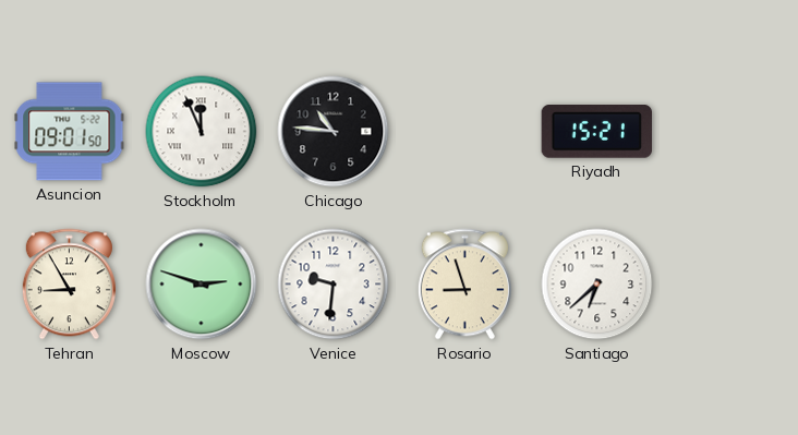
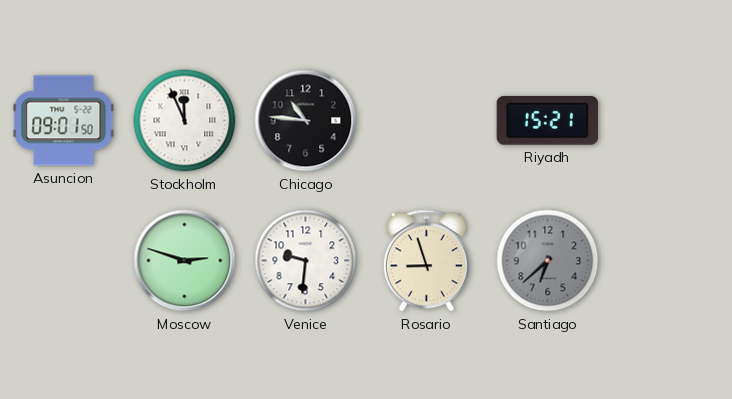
Tehran: 8:55 -> none
Santiago dial: white -> grey
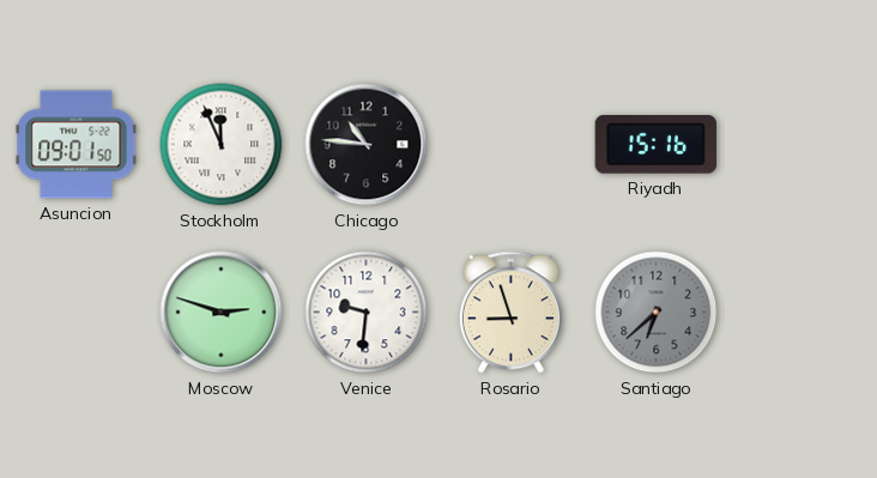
Riyadh: 15:21 -> 15:16
